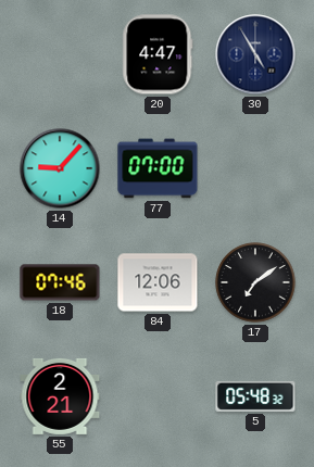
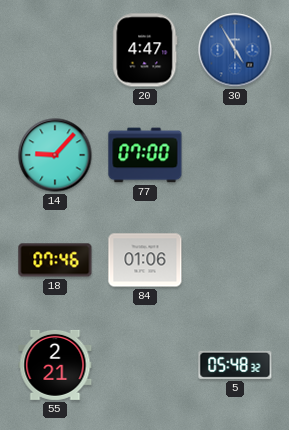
30 dial: navy -> blue
84: 12:06 -> 01:06
17: 7:09 -> none
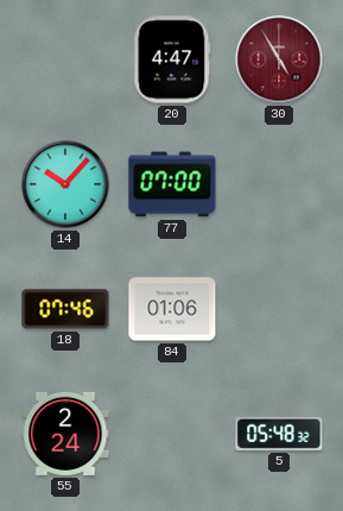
30 dial: blue -> burgundy
14: 9:07 -> 10:07
55: 2:21 -> 2:24
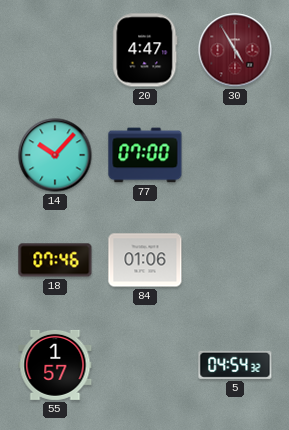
55: 2:24 -> 1:57
5: 05:48 -> 04:54
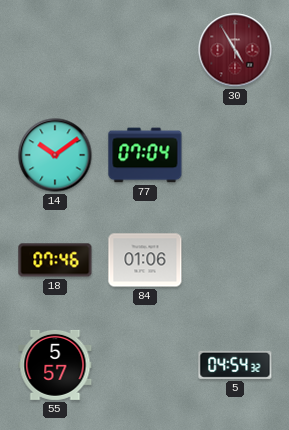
20: 4:47 -> none
14: 10:07 -> 10:09
77: 07:00 -> 07:04
55: 1:57 -> 5:57
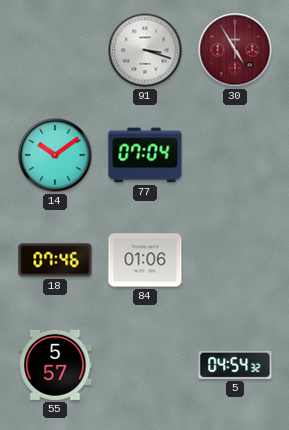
91: none -> 3:18
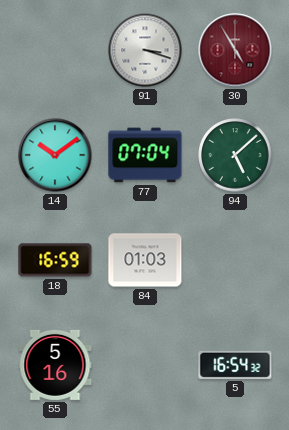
94: none -> 5:08
18: 07:46 -> 16:59
84: 01:06 -> 01:03
55: 5:57 -> 5:16
5: 04:54 -> 16:54
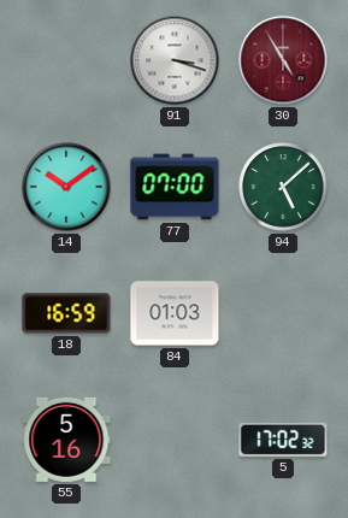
77: 07:04 -> 07:00
5: 16:54 -> 17:02
